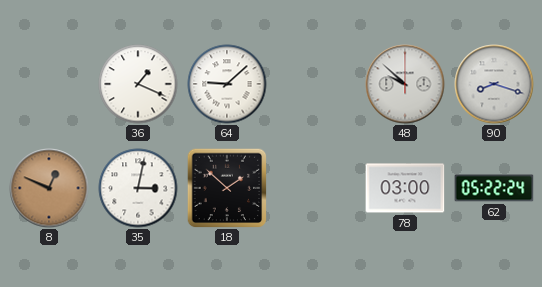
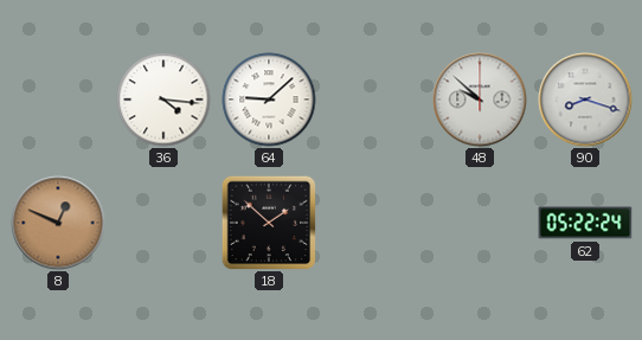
36: 1:19 -> 4:16
35: 3:02 -> none
78: 03:00 -> none
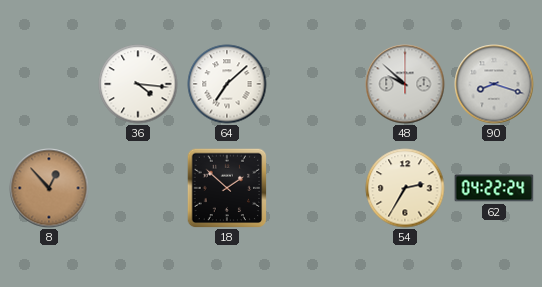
64: 9:08 -> 7:08
8: 12:49 -> 12:53
54: none -> 2:35
62: 05:22 -> 04:22
